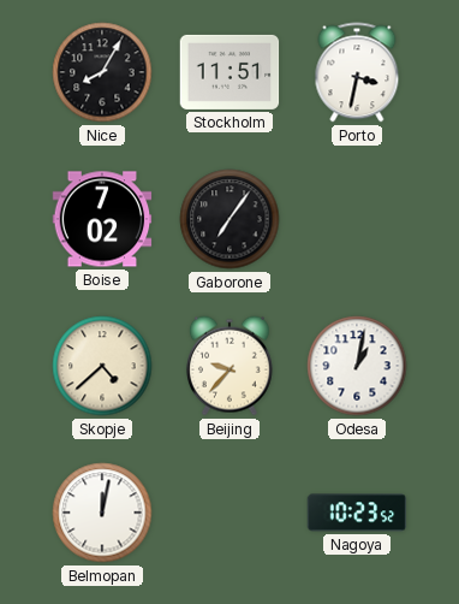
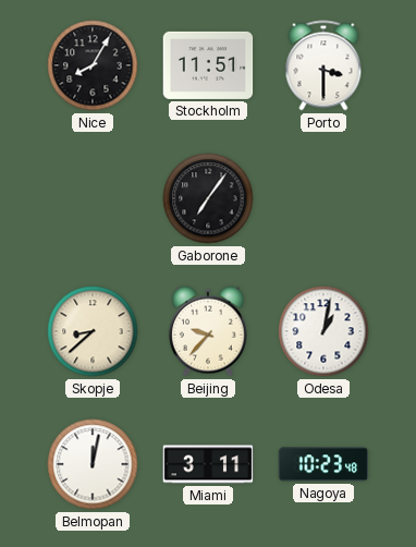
Porto: 3:32 -> 3:30
Boise: 7:02 -> none
Skopje: 4:38 -> 8:38
Miami: none -> 3:11
Nagoya: 10:23:52 -> 10:23:48
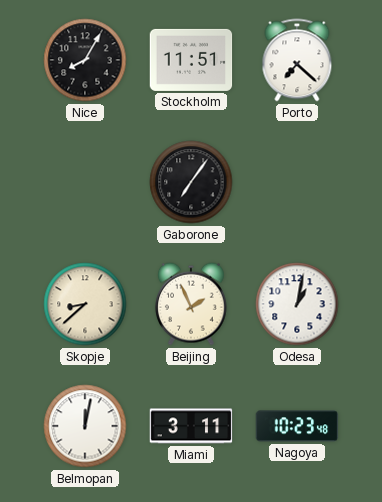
Porto: 3:30 -> 7:22
Beijing: 9:37 -> 1:56
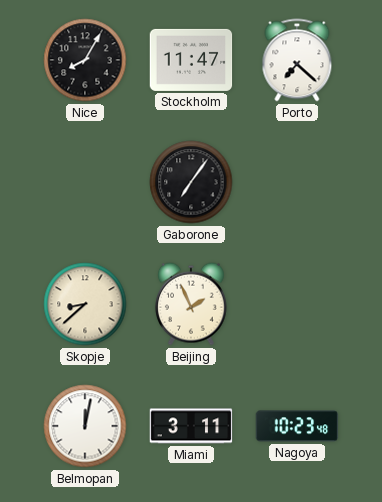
Stockholm: 11:51 -> 11:47
Odesa: 1:02 -> none
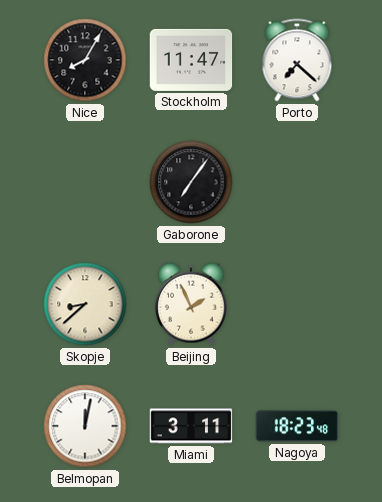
Nagoya: 10:23 -> 18:23
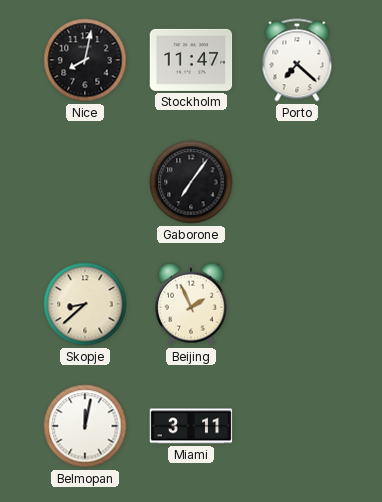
Nice: 8:05 -> 8:02
Nagoya: 18:23 -> none
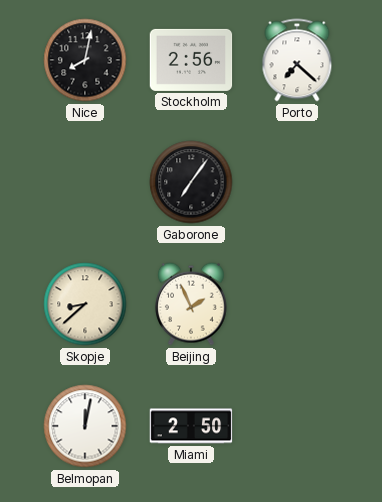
Stockholm: 11:47 -> 2:56
Miami: 3:11 -> 2:50
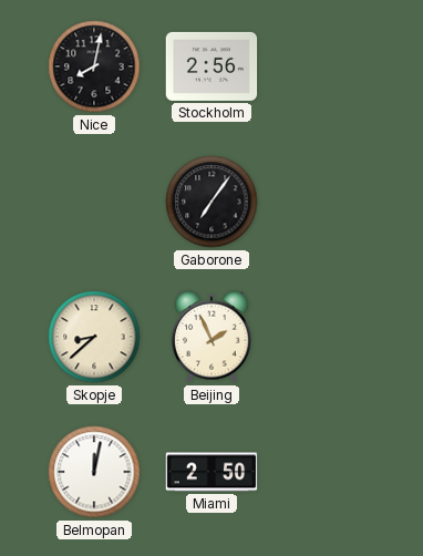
Porto: 7:22 -> none
